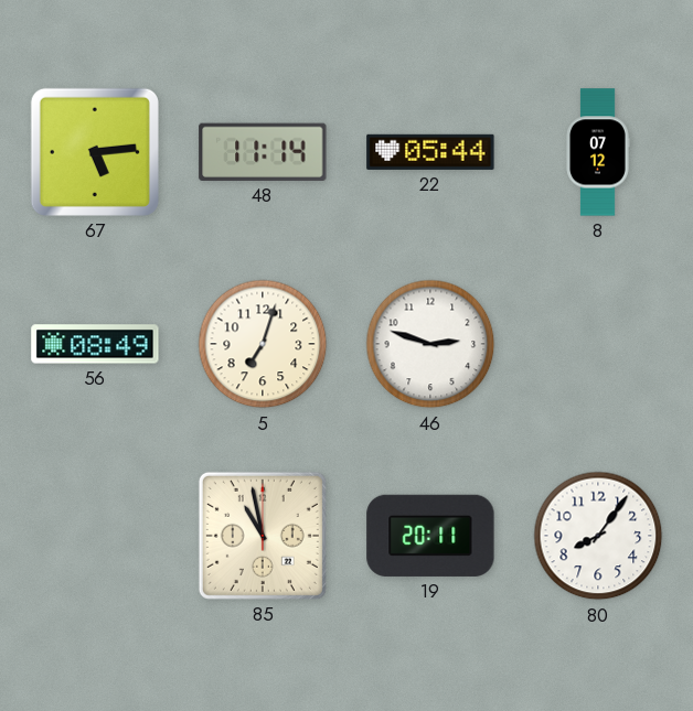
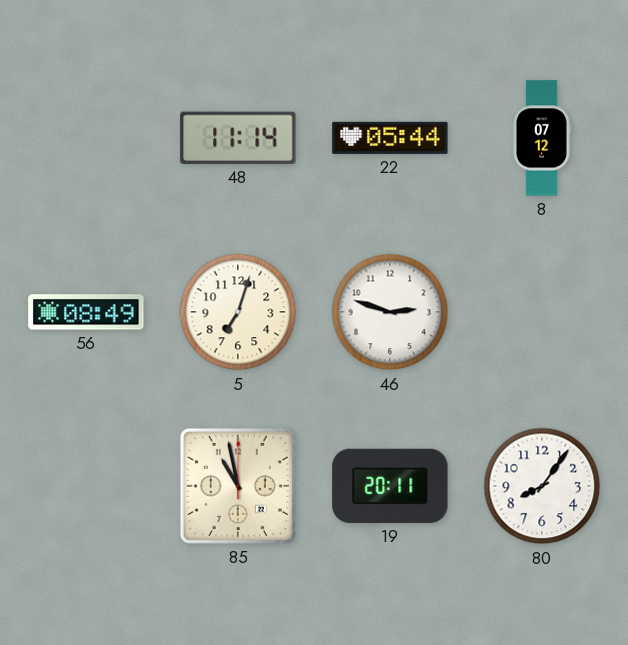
67: 5:14 -> none
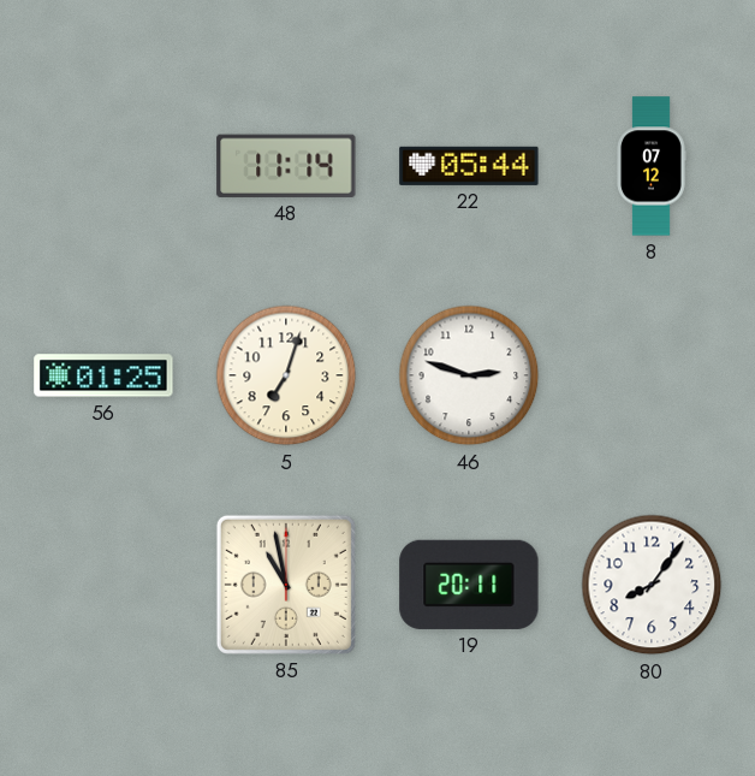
56: 08:49 -> 01:25
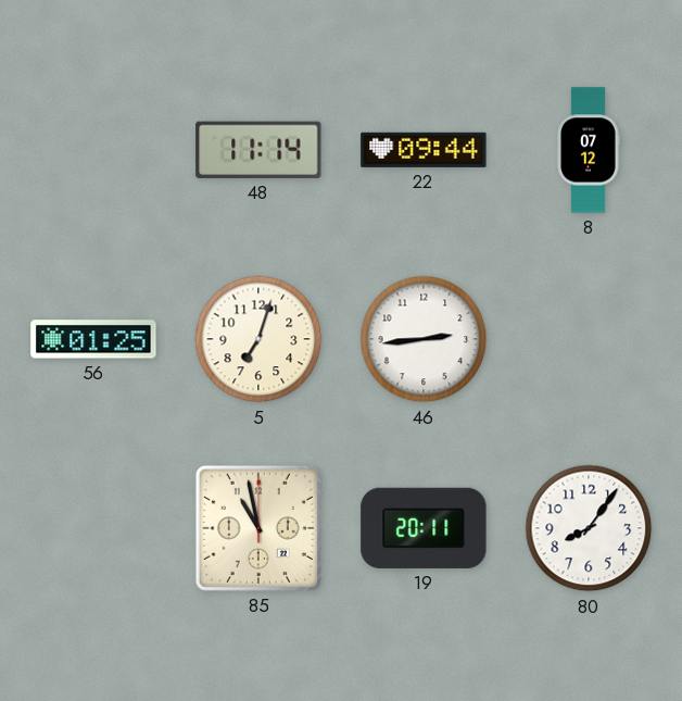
22: 05:44 -> 09:44
46: 2:48 -> 2:44
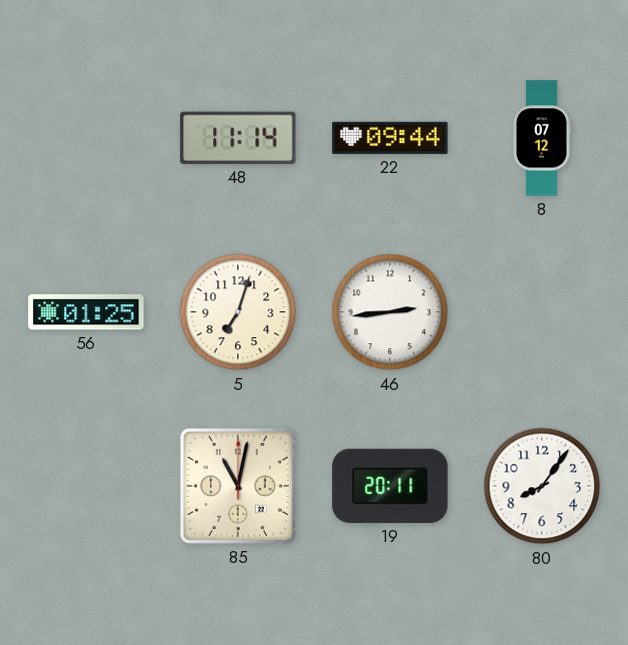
85: 10:58 -> 11:02
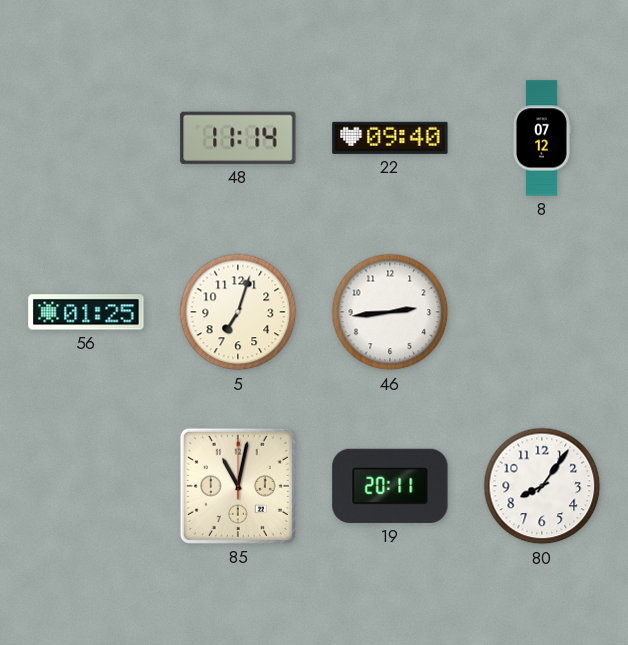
22: 09:44 -> 09:40
